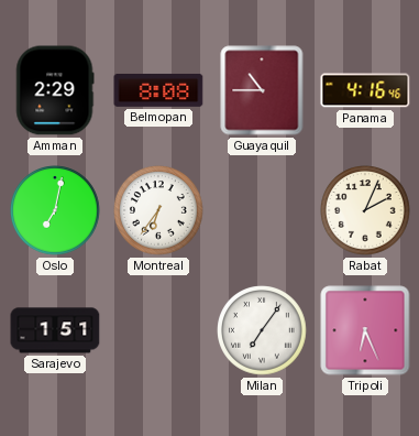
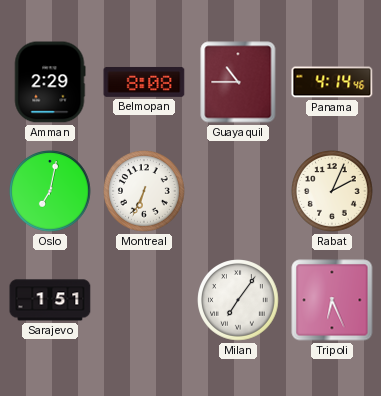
Panama: 4:16 -> 4:14
Montreal: 6:36 -> 6:34
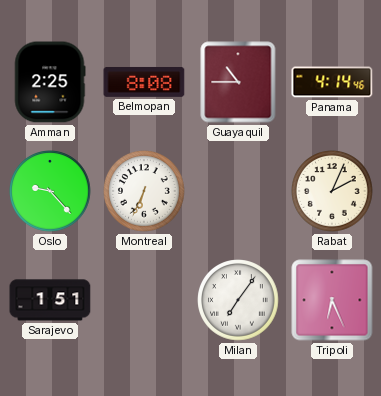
Amman: 2:29 -> 2:25
Oslo: 7:02 -> 9:23
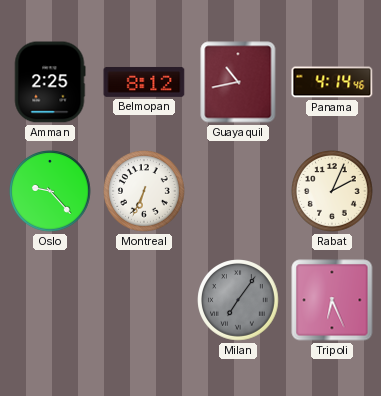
Belmopan: 8:08 -> 8:12
Guayaquil: 10:45 -> 10:43
Sarajevo: 1:51 -> none
Milan dial: white -> grey
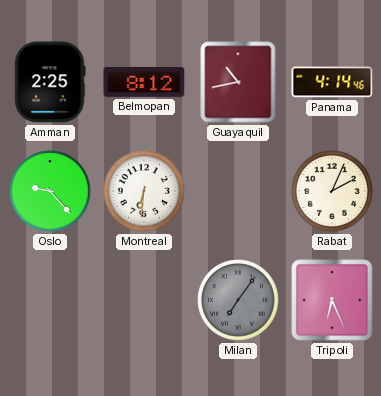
Montreal: 6:34 -> 6:31
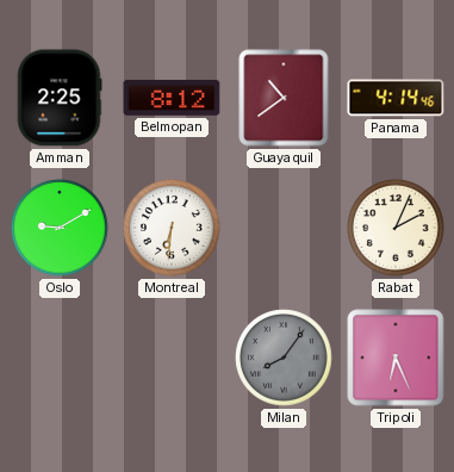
Guayaquil: 10:43 -> 10:39
Oslo: 9:23 -> 9:10
Milan: 7:06 -> 8:06
